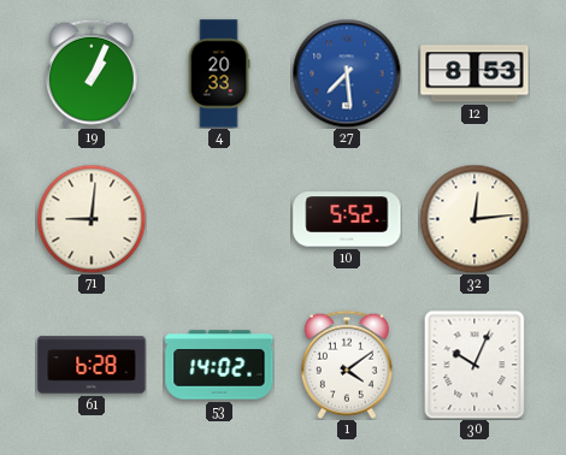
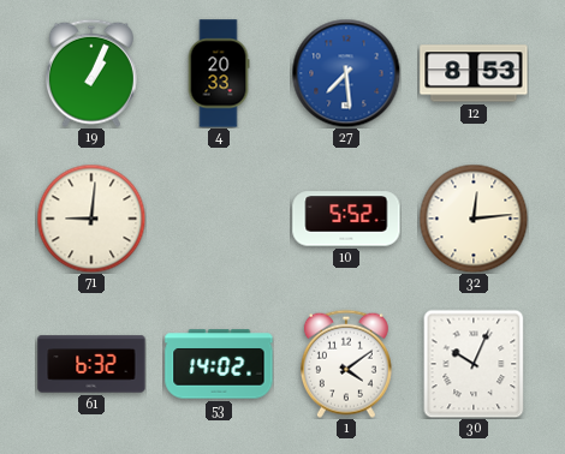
61: 6:28 -> 6:32
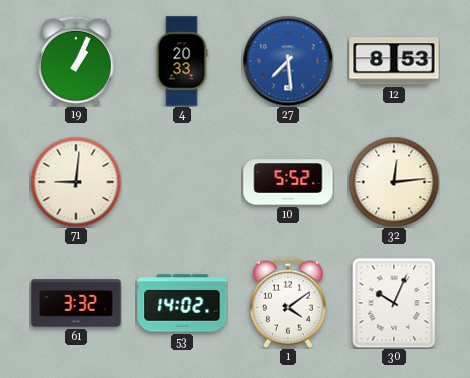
61: 6:32 -> 3:32
